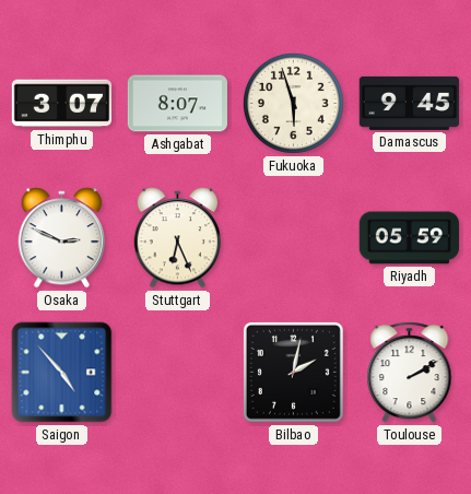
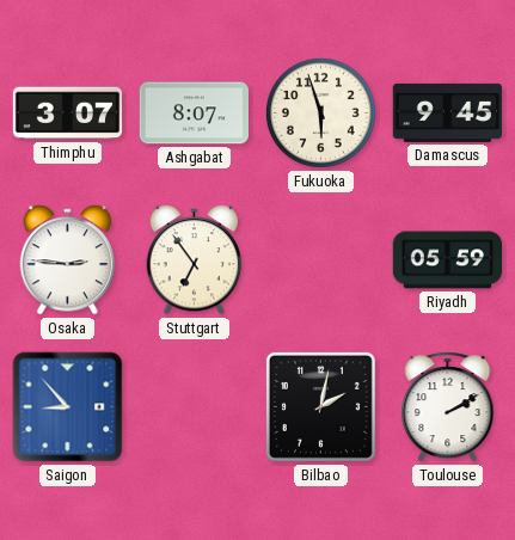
Osaka: 2:49 -> 2:46
Stuttgart: 6:26 -> 6:54
Saigon: 4:53 -> 8:53
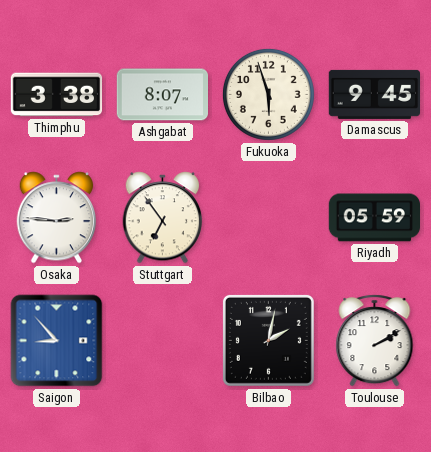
Thimphu: 3:07 -> 3:38
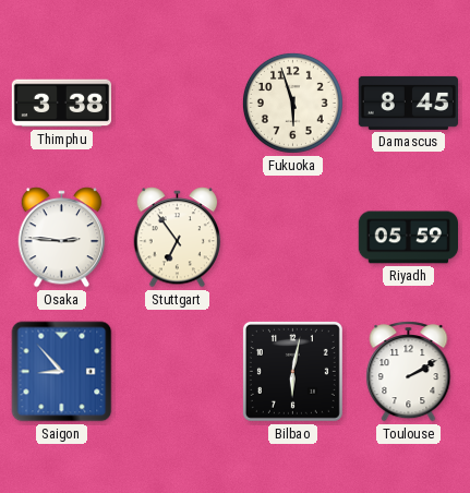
Ashgabat: 8:07 -> none
Damascus: 9:45 -> 8:45
Bilbao: 2:02 -> 6:02
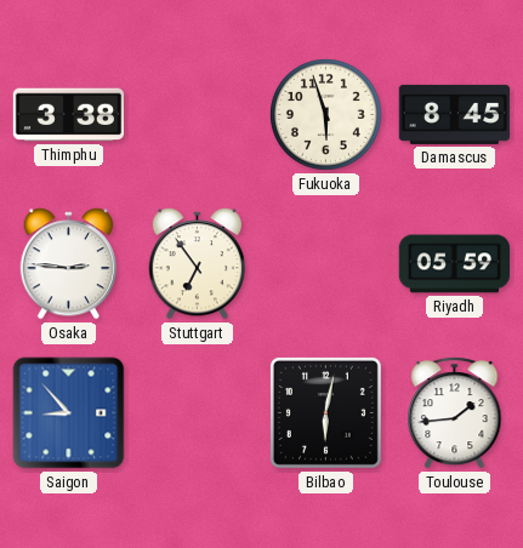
Toulouse: 2:10 -> 1:44
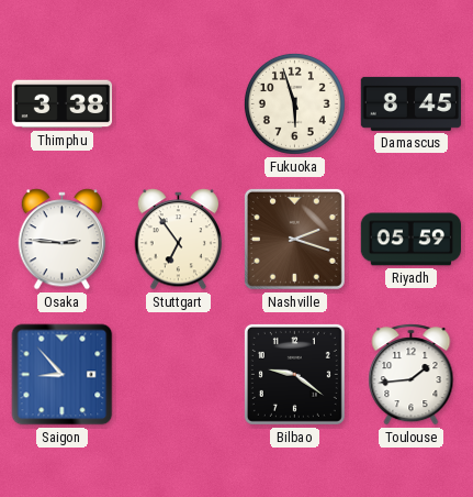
Nashville: none -> 2:18
Bilbao: 6:02 -> 9:21
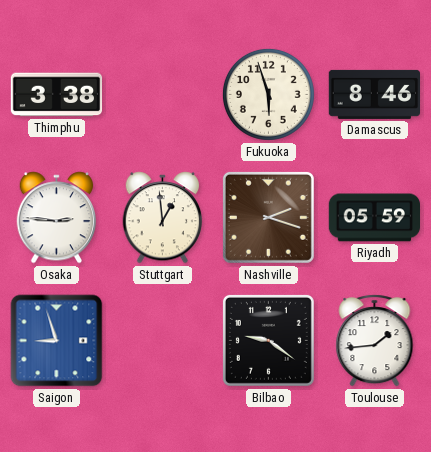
Damascus: 8:45 -> 8:46
Stuttgart: 6:54 -> 12:59
Saigon: 8:53 -> 8:57
